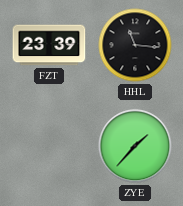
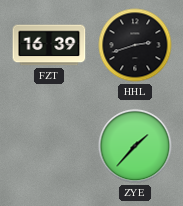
FZT: 23:39 -> 16:39
HHL: 11:16 -> 2:42
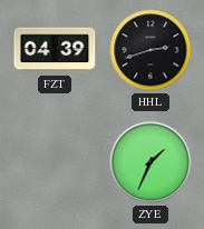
FZT: 16:39 -> 04:39
ZYE: 1:37 -> 1:34
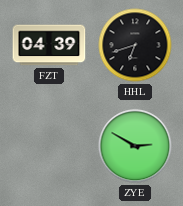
HHL: 2:42 -> 6:42
ZYE: 1:34 -> 2:50
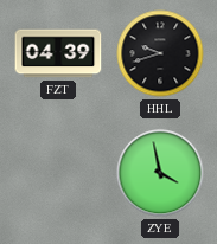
HHL: 6:42 -> 9:42
ZYE: 2:50 -> 3:58
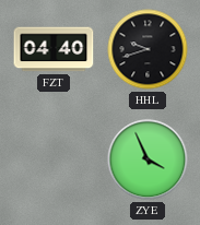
FZT: 04:39 -> 04:40
ZYE: 3:58 -> 3:56
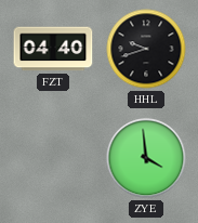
ZYE: 3:56 -> 3:59
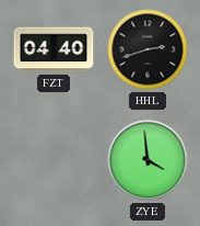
HHL: 9:42 -> 2:42
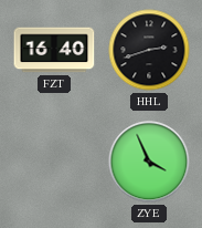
FZT: 04:40 -> 16:40
ZYE: 3:59 -> 3:56
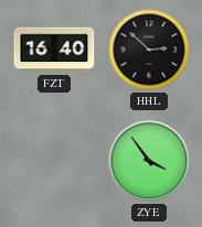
HHL: 2:42 -> 2:52
ZYE: 3:56 -> 3:54
